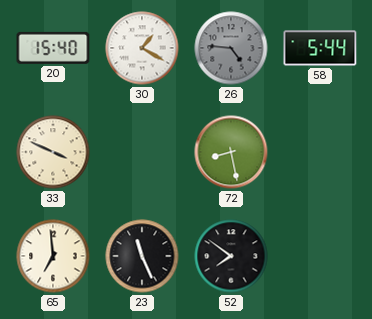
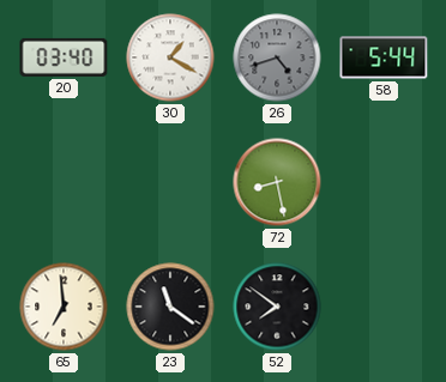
20: 15:40 -> 03:40
26: 4:46 -> 4:42
33: 3:49 -> none
23: 11:26 -> 11:21
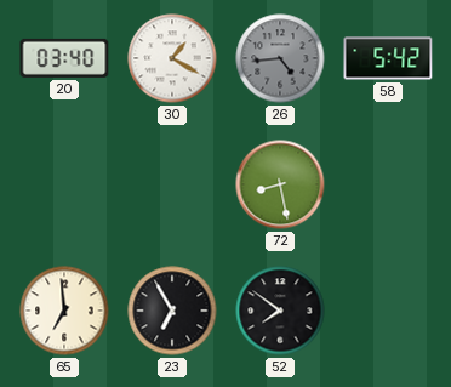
26: 4:42 -> 4:44
58: 5:44 -> 5:42
23: 11:21 -> 6:55
